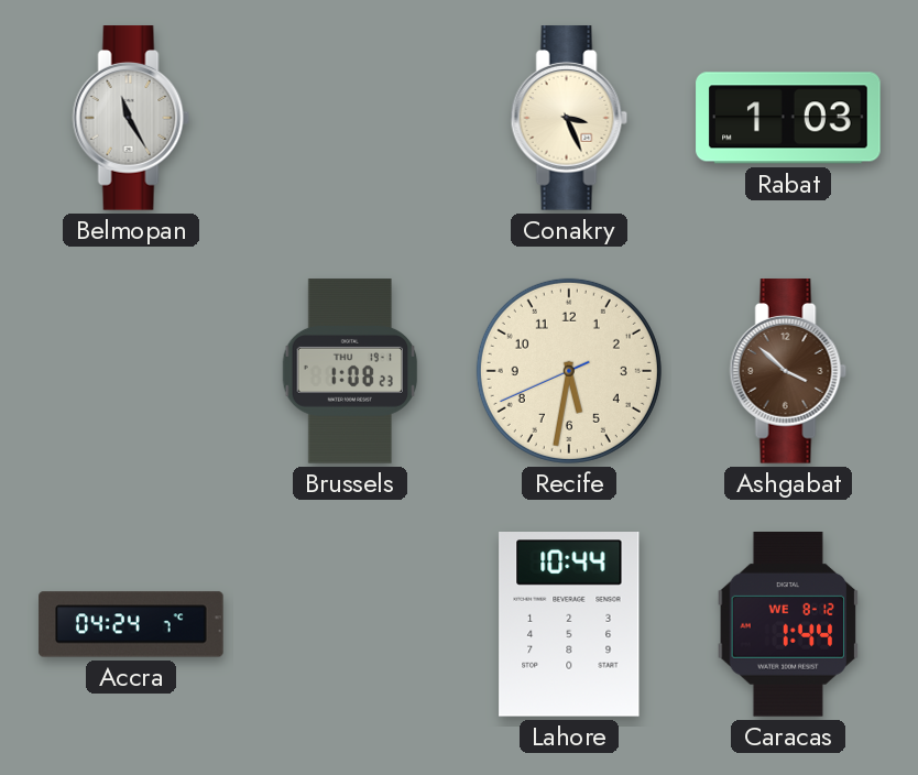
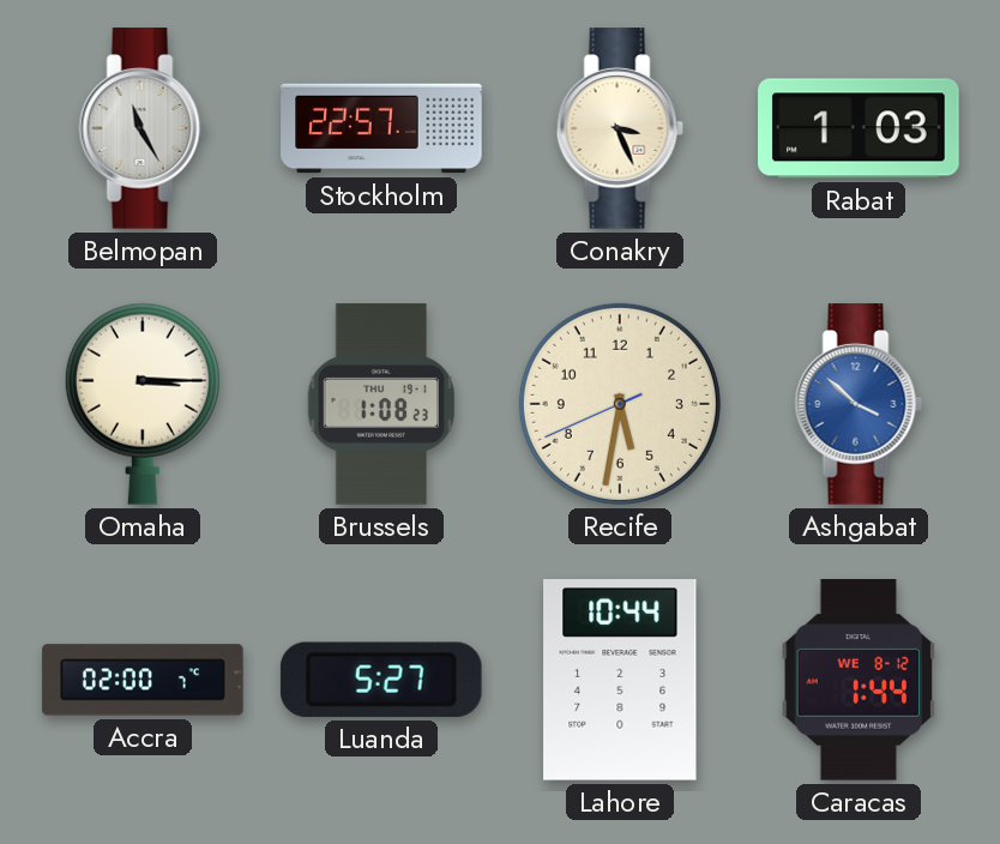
Stockholm: none -> 22:57
Omaha: none -> 3:15
Ashgabat dial: brown -> blue
Accra: 04:24 -> 02:00
Luanda: none -> 5:27
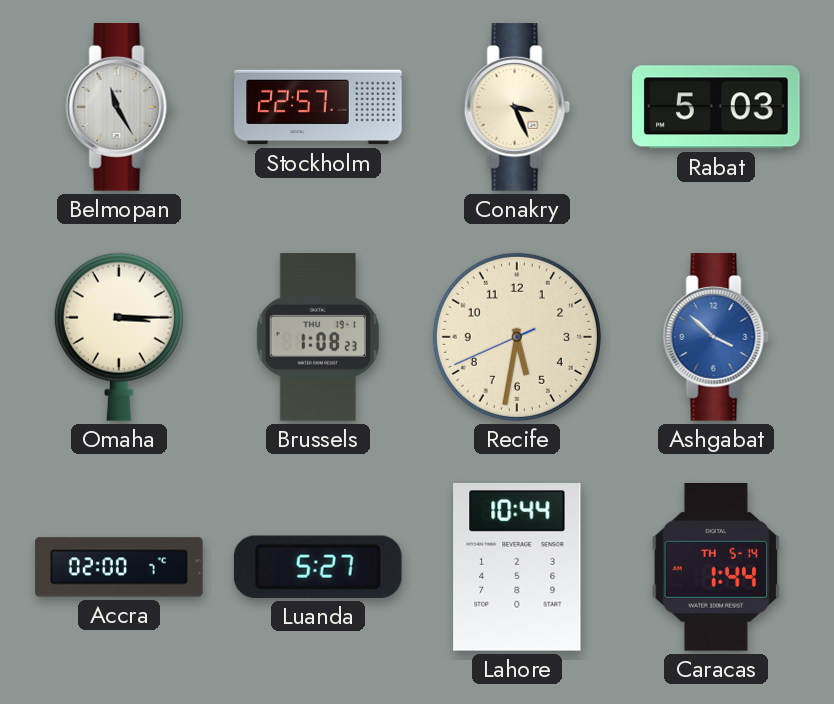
Rabat: 1:03 -> 5:03
Caracas date: WE 8-12 -> TH 5-14
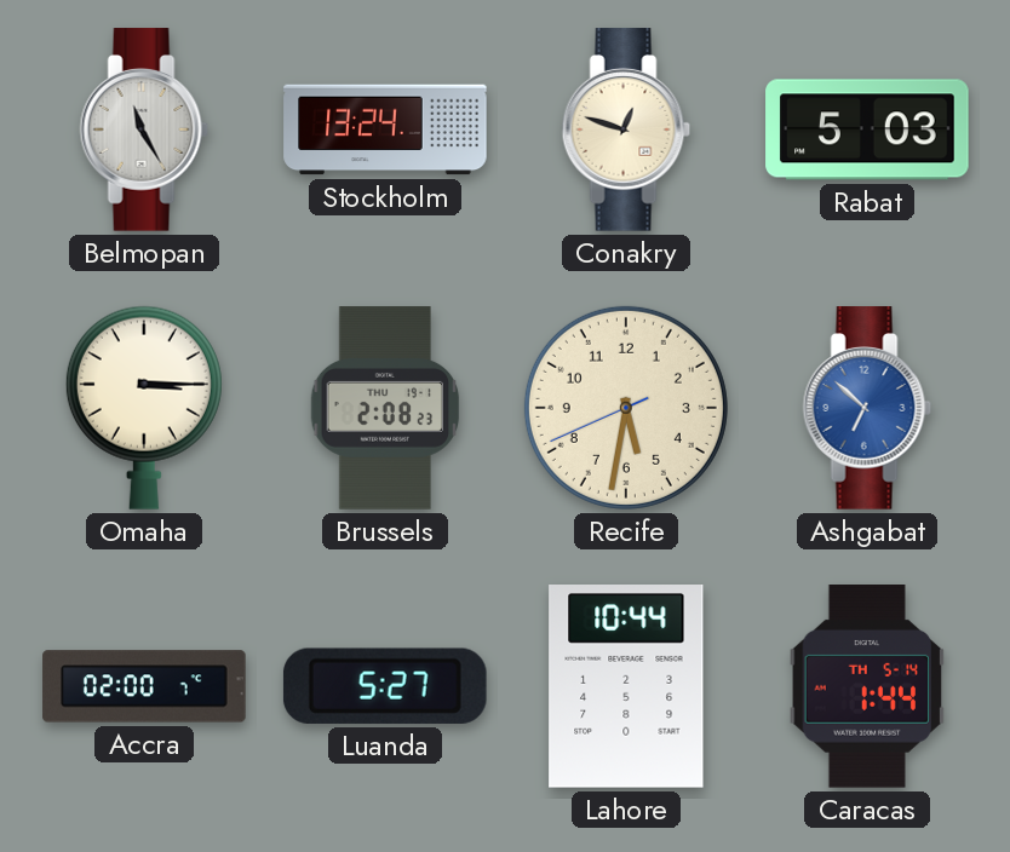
Stockholm: 22:57 -> 13:24
Conakry: 3:26 -> 12:48
Brussels: 1:08 -> 2:08
Ashgabat: 3:52 -> 6:52
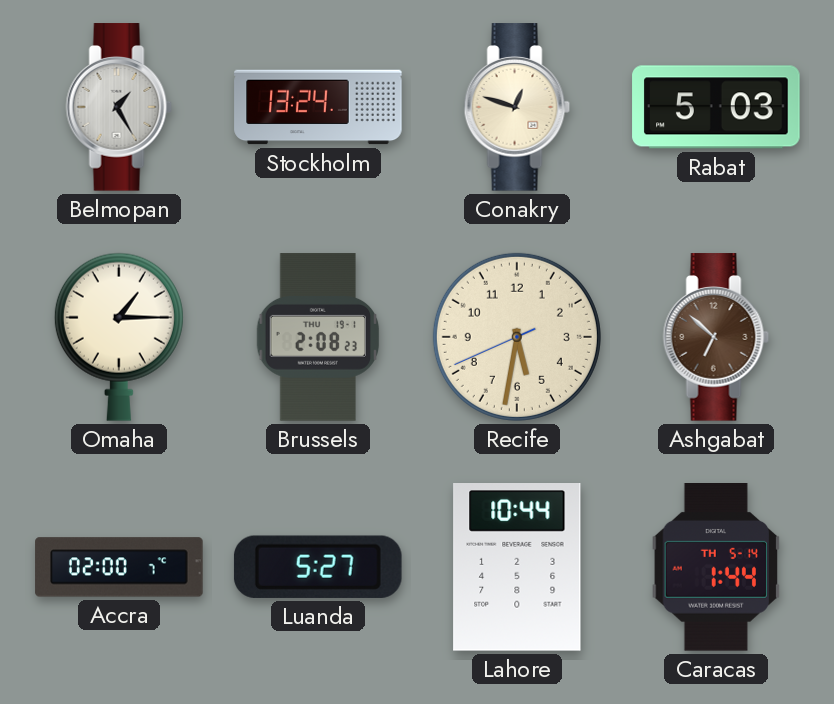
Belmopan: 11:25 -> 1:25
Omaha: 3:15 -> 1:15
Ashgabat dial: blue -> brown
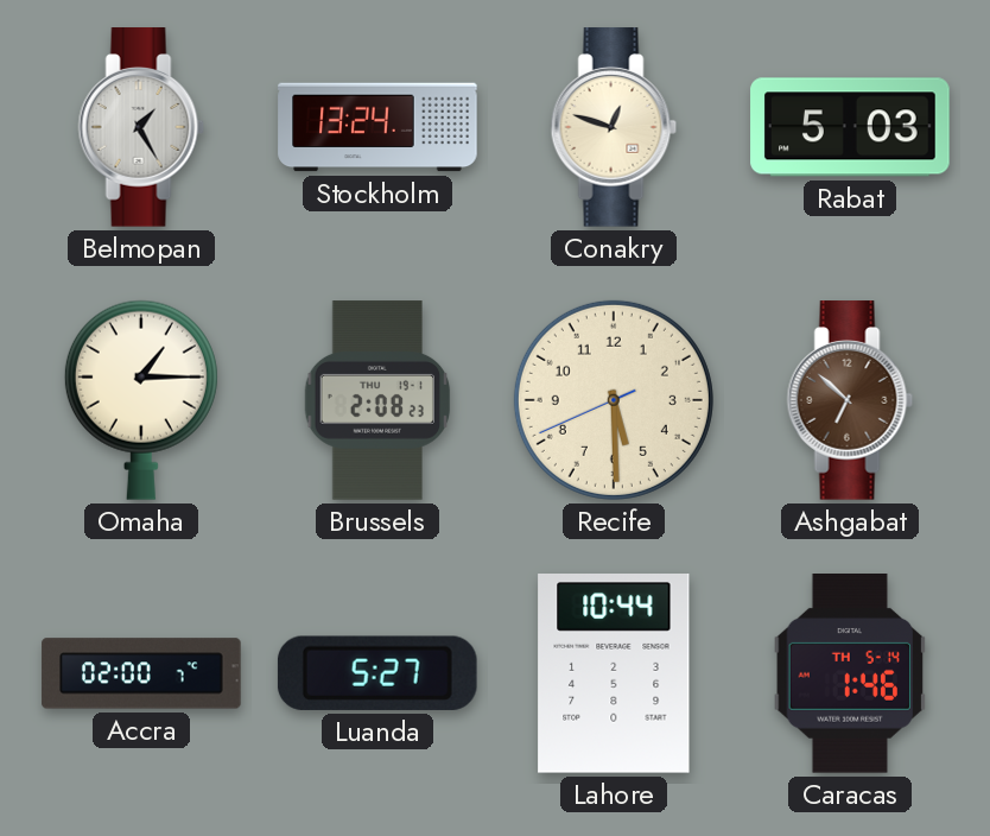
Recife: 5:31 -> 5:29
Caracas: 1:44 -> 1:46
